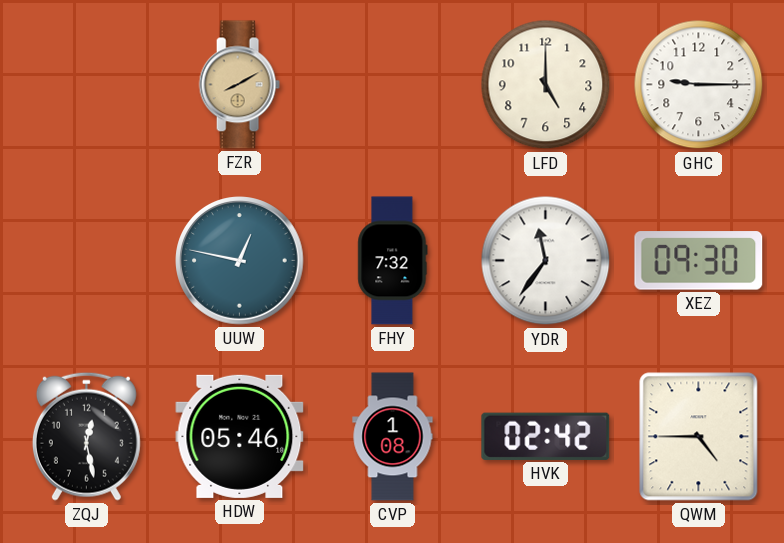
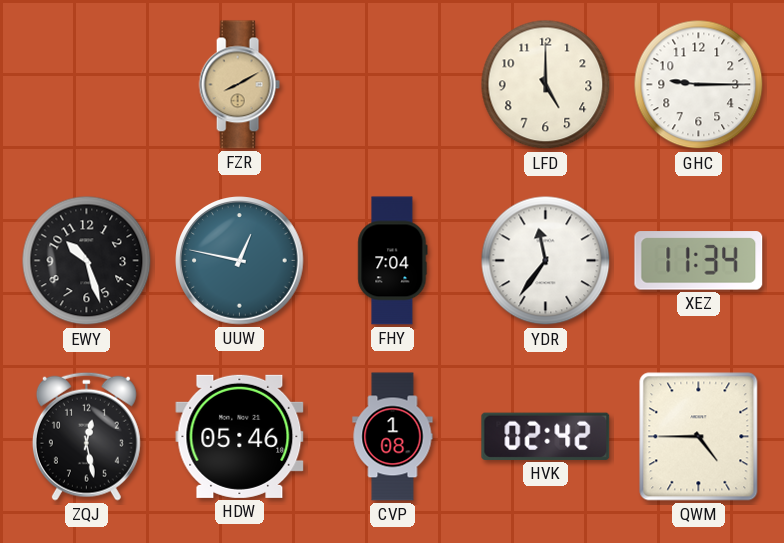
EWY: none -> 10:27
FHY: 7:32 -> 7:04
XEZ: 09:30 -> 11:34
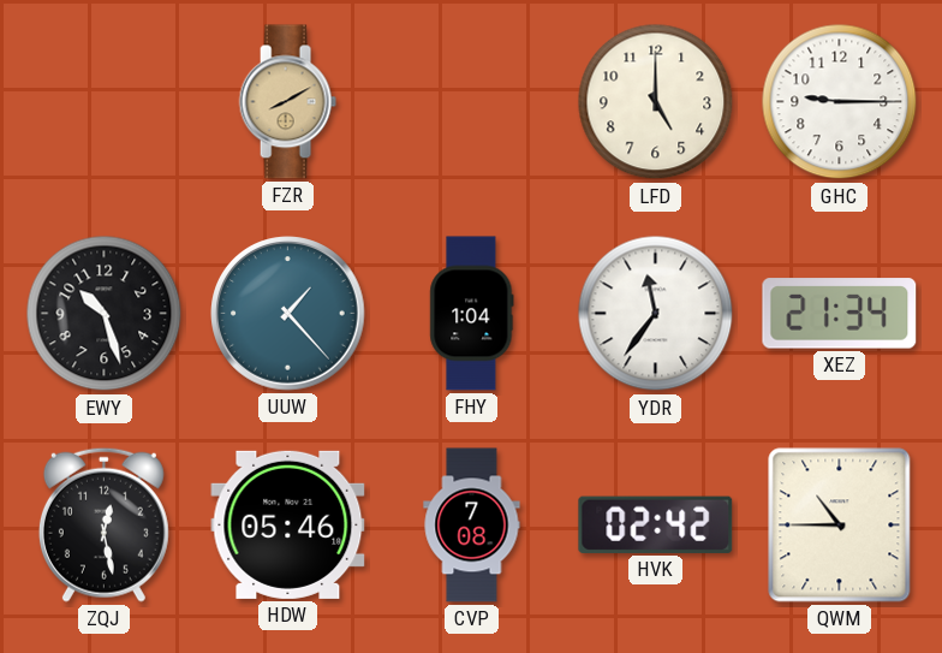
UUW: 12:47 -> 1:23
FHY: 7:04 -> 1:04
XEZ: 11:34 -> 21:34
CVP: 1:08 -> 7:08
QWM: 4:45 -> 10:45
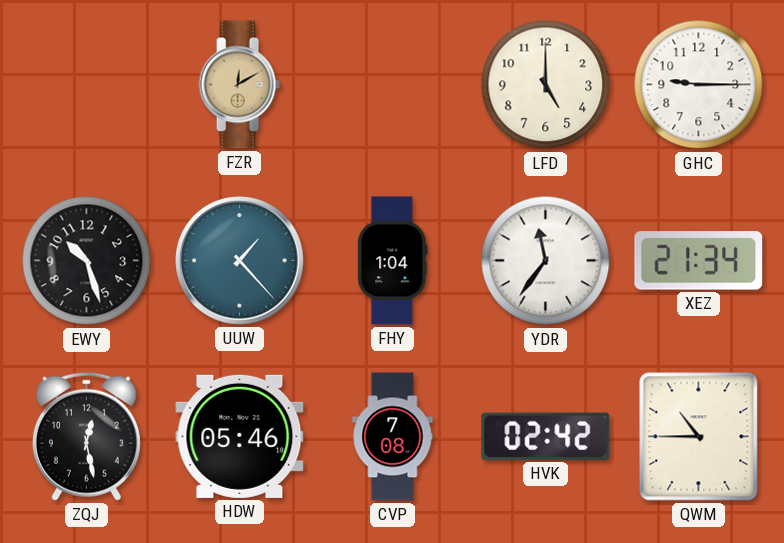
FZR: 8:10 -> 12:10
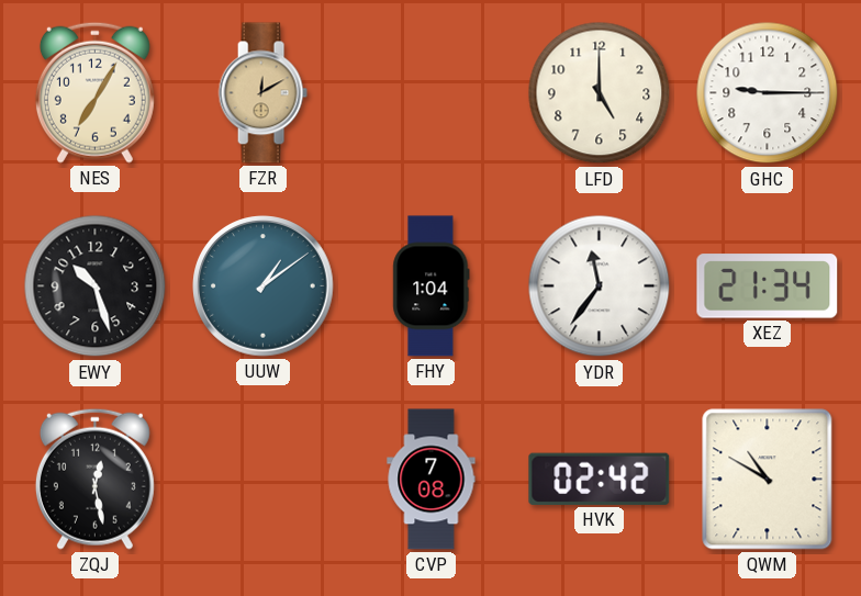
NES: none -> 7:05
UUW: 1:23 -> 1:09
HDW: 05:46 -> none
QWM: 10:45 -> 10:50
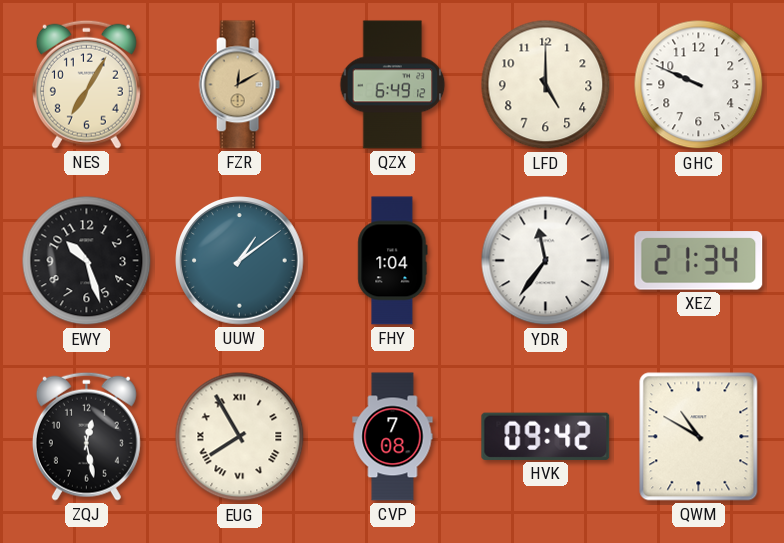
QZX: none -> 6:49
GHC: 9:15 -> 9:49
EUG: none -> 7:55
HVK: 02:42 -> 09:42
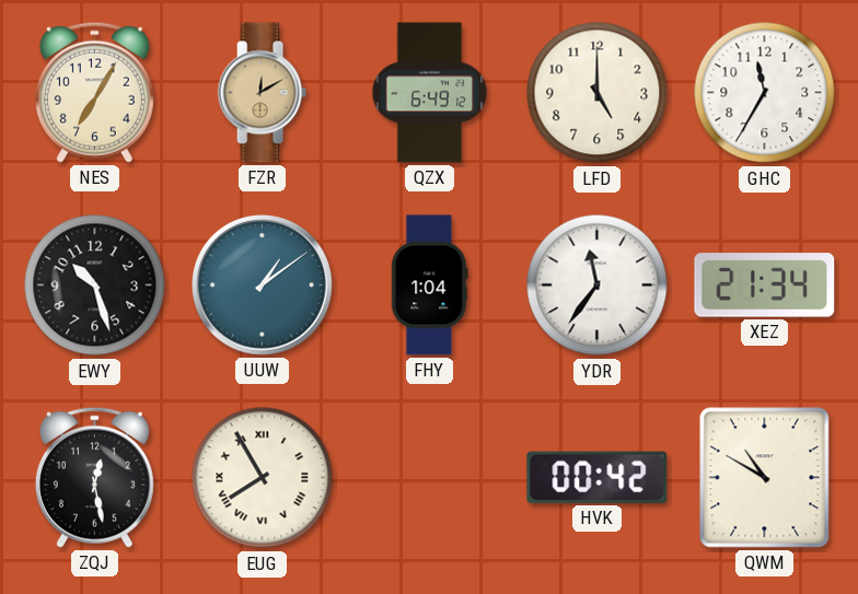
GHC: 9:49 -> 11:35
CVP: 7:08 -> none
HVK: 09:42 -> 00:42
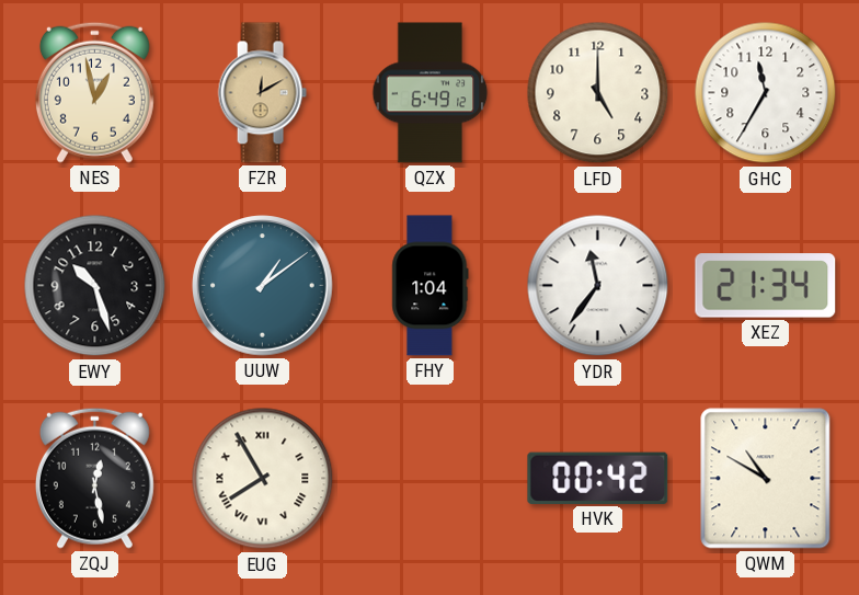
NES: 7:05 -> 12:58
